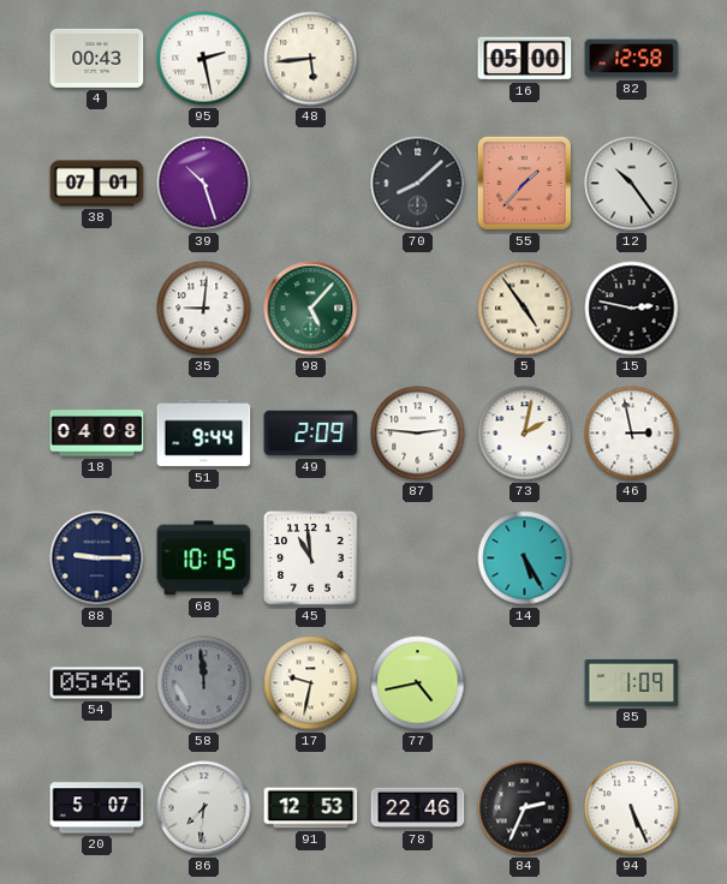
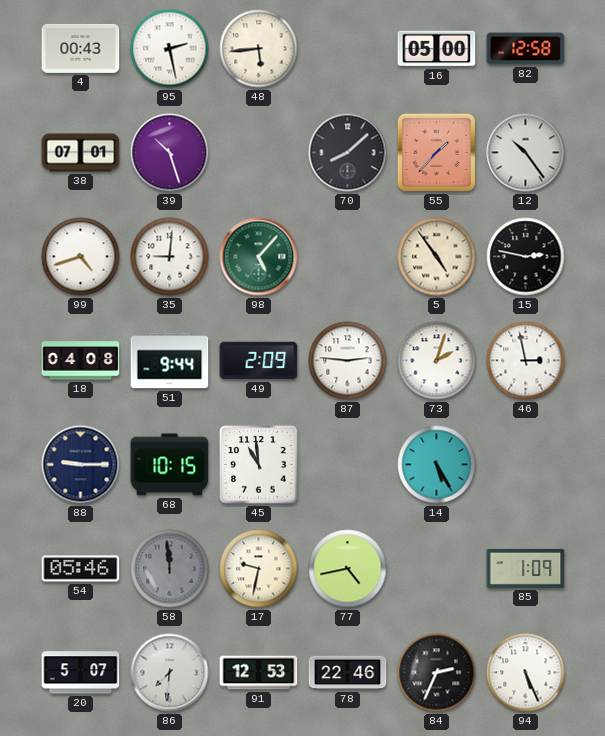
99: none -> 4:42
73: 2:02 -> 2:03
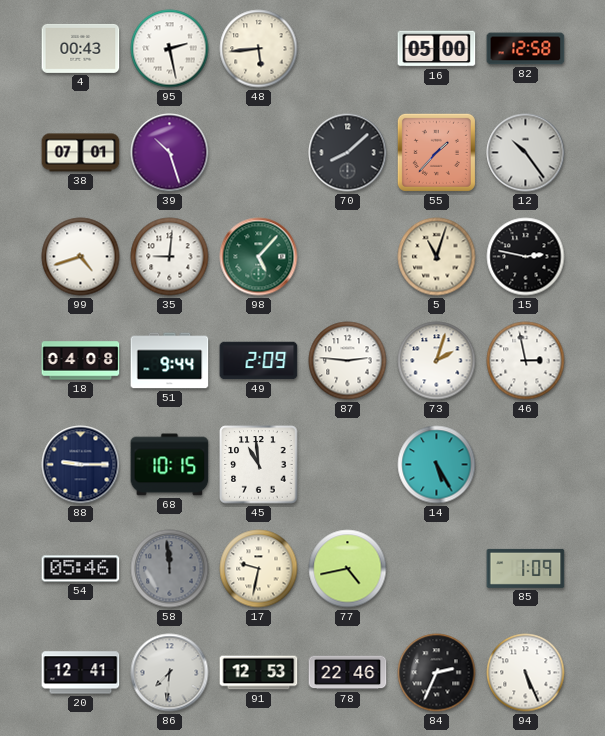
5: 4:54 -> 11:03
20: 5:07 -> 12:41
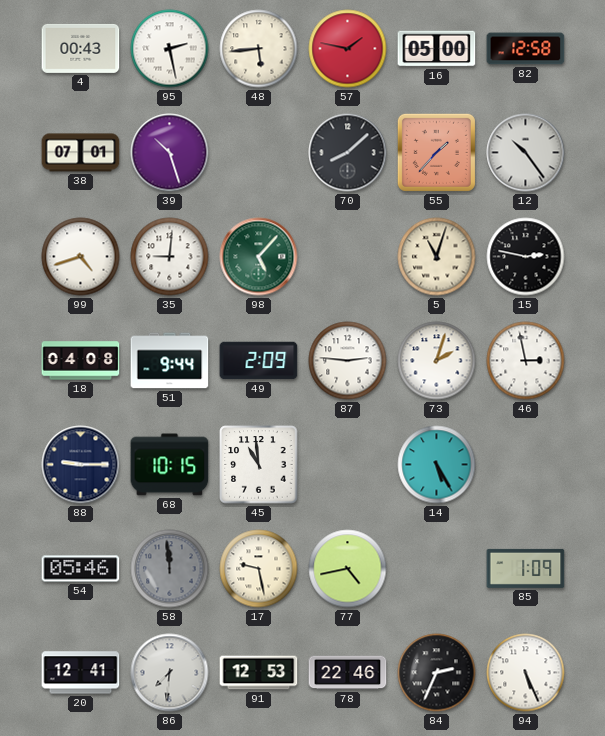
57: none -> 1:47
17: 9:32 -> 9:28
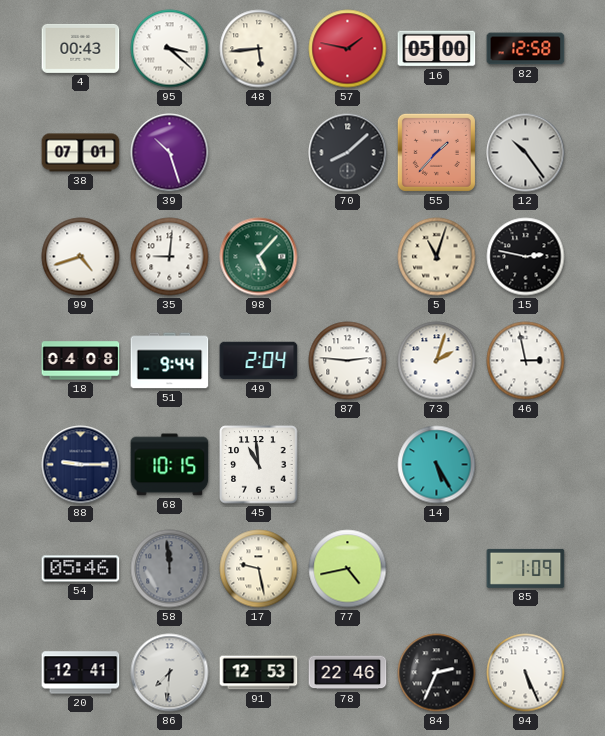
95: 2:28 -> 3:22
49: 2:09 -> 2:04
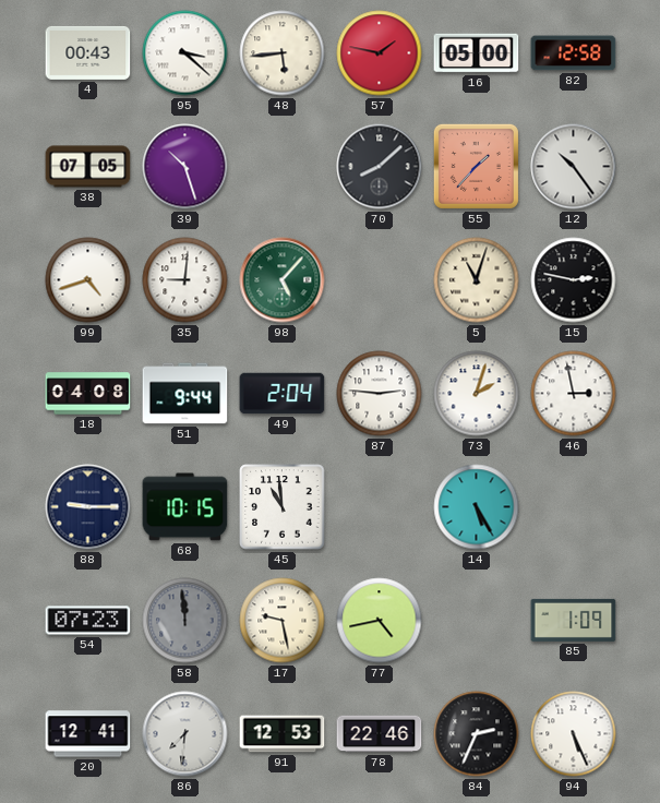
38: 07:01 -> 07:05
54: 05:46 -> 07:23
